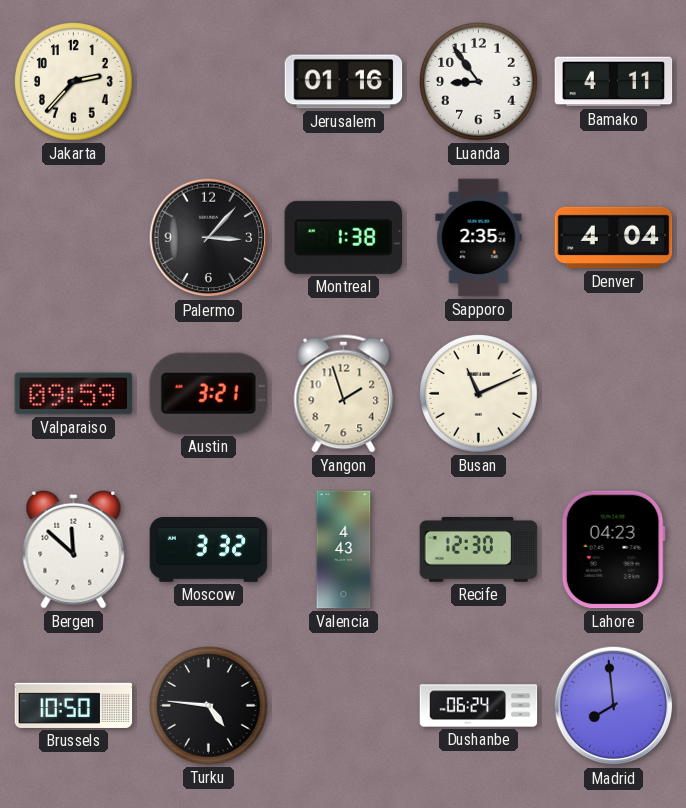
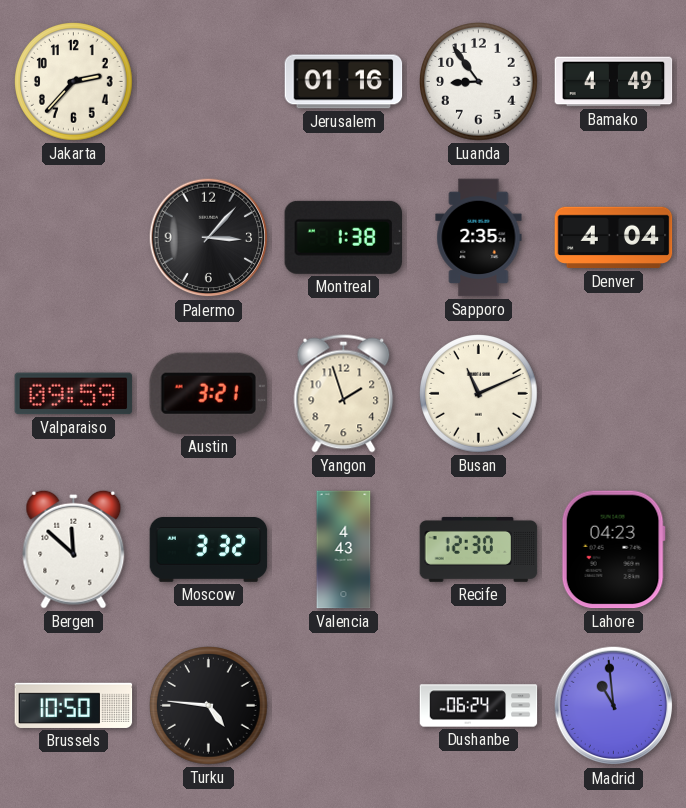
Bamako: 4:11 -> 4:49
Madrid: 7:59 -> 10:59
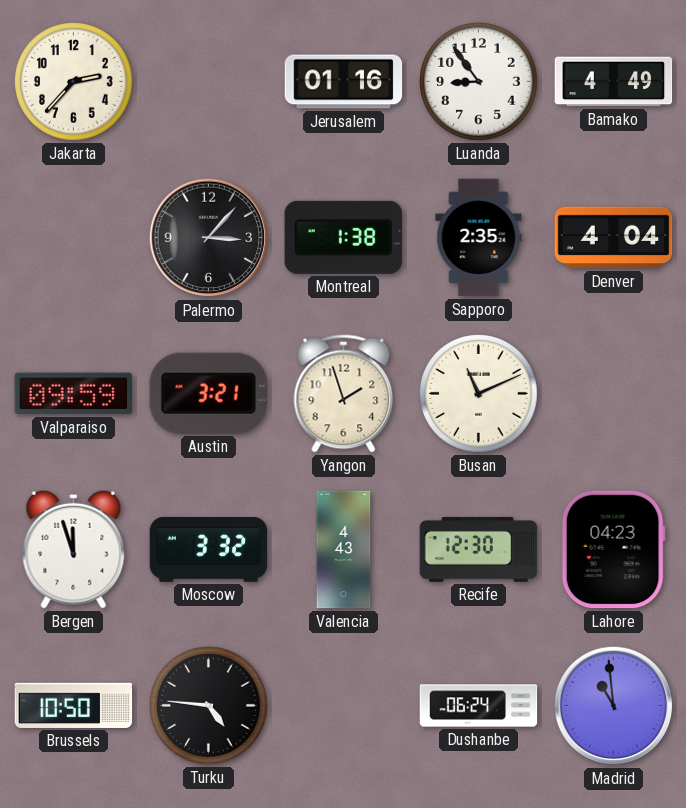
Bergen: 11:52 -> 11:57
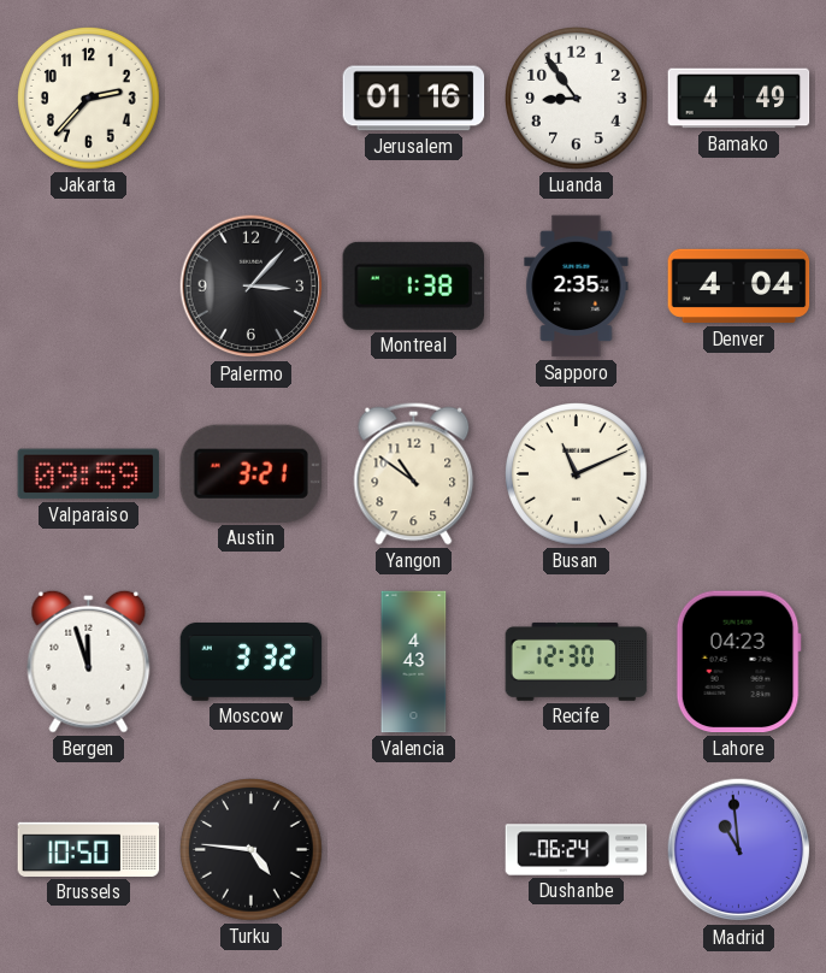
Yangon: 1:57 -> 10:51
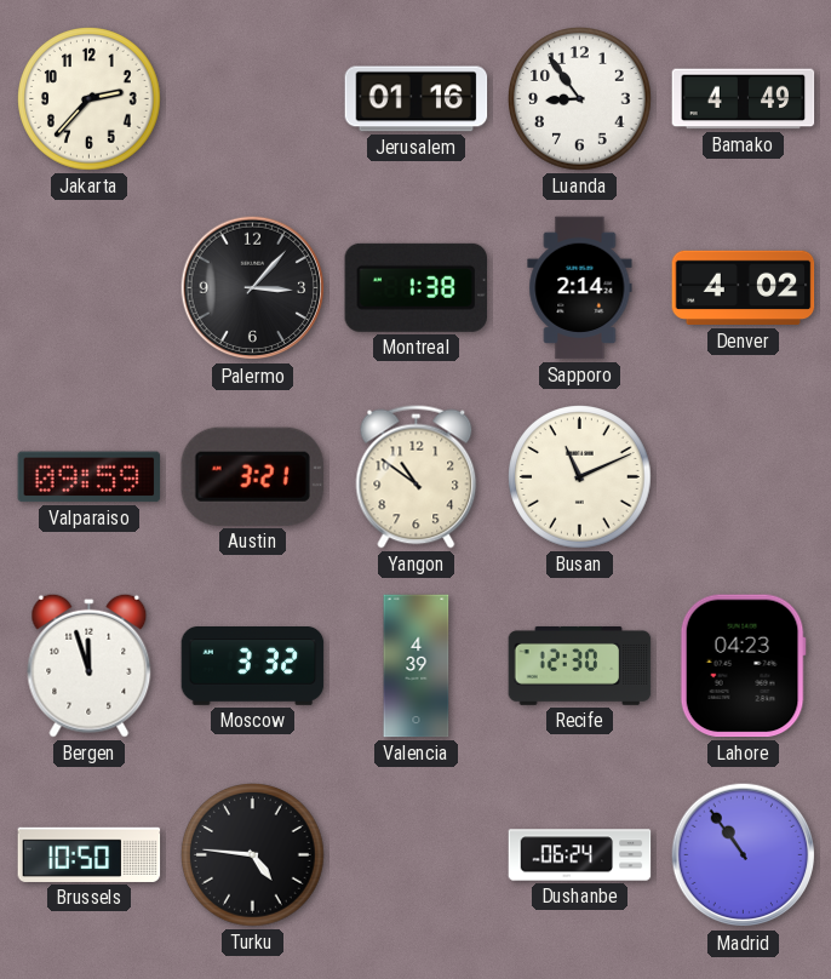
Sapporo: 2:35 -> 2:14
Denver: 4:04 -> 4:02
Valencia: 4:43 -> 4:39
Madrid: 10:59 -> 10:54
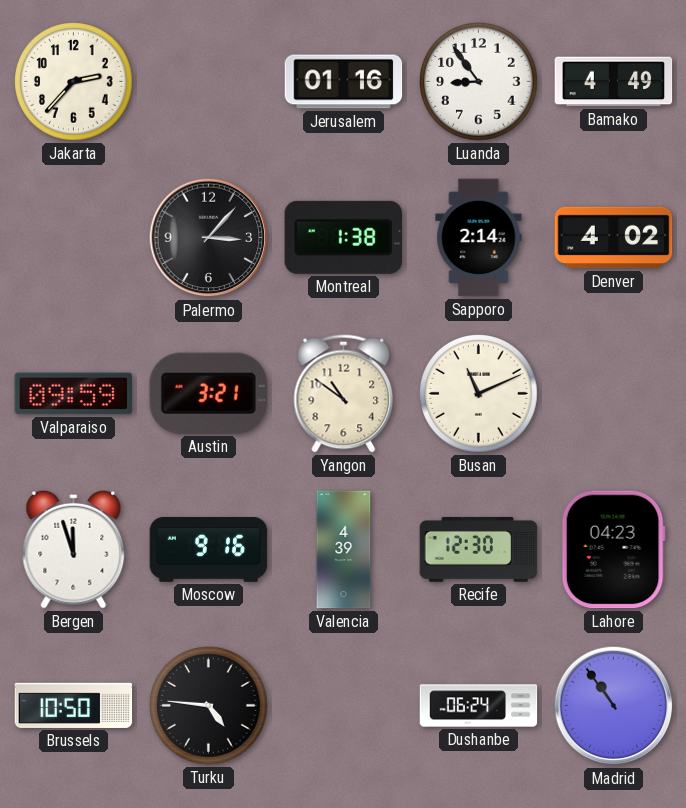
Moscow: 3:32 -> 9:16
